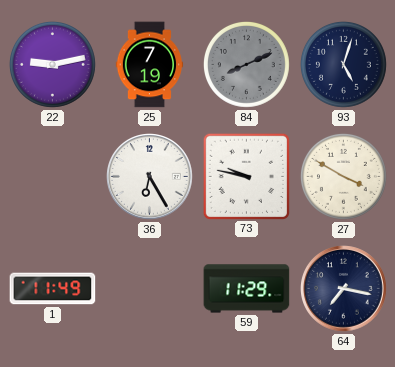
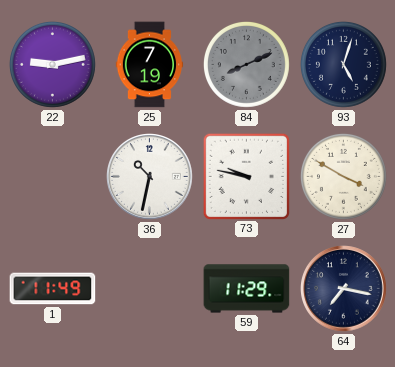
36: 6:25 -> 10:32
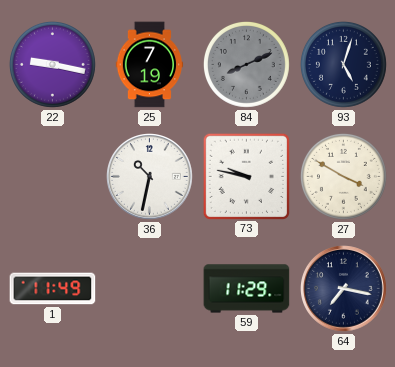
22: 9:13 -> 9:17
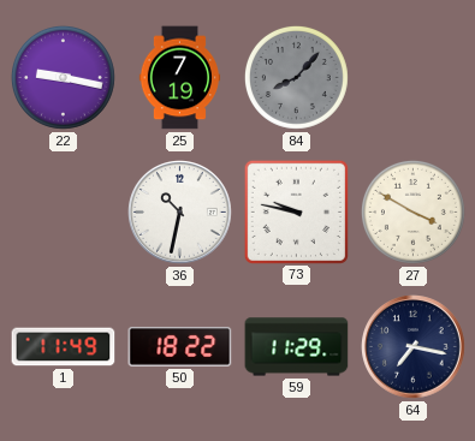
84: 8:11 -> 8:07
93: 5:03 -> none
50: none -> 18:22
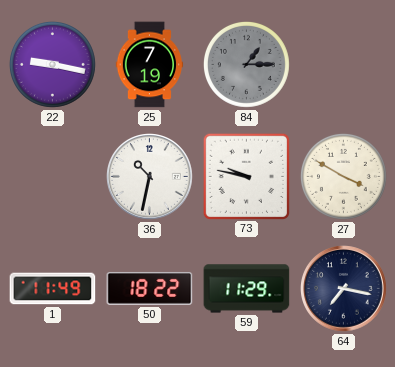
84: 8:07 -> 1:15
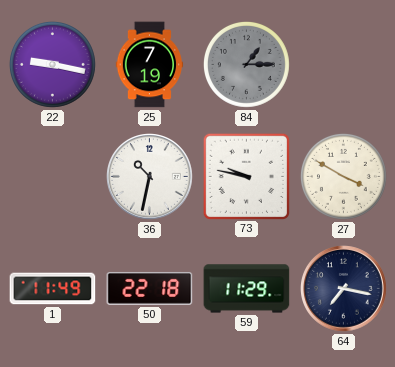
50: 18:22 -> 22:18
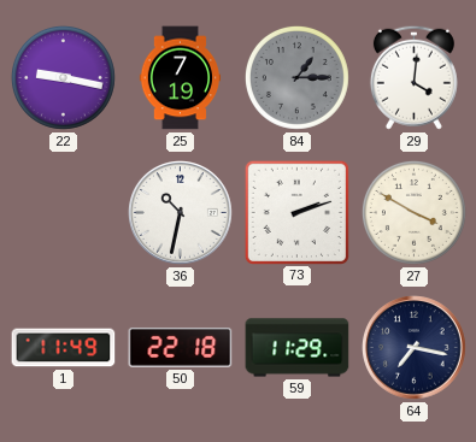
29: none -> 4:01
73: 9:47 -> 2:12
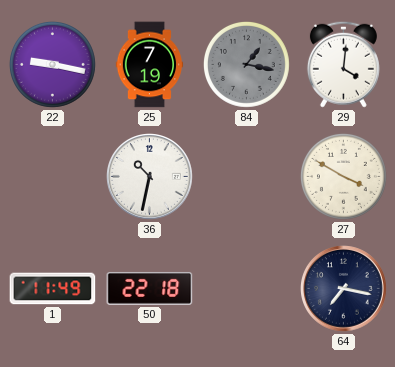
84: 1:15 -> 1:17
73: 2:12 -> none
59: 11:29 -> none
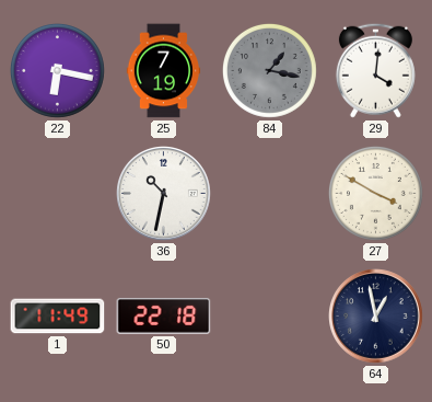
22: 9:17 -> 6:17
64: 7:17 -> 12:58
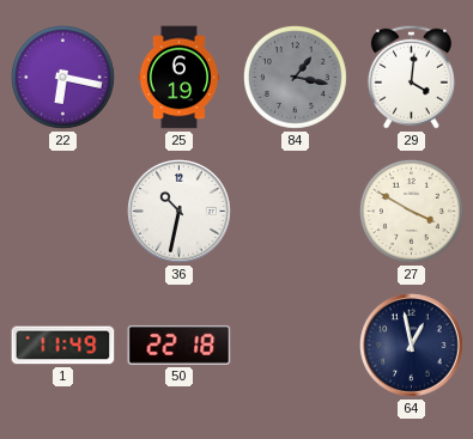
25: 7:19 -> 6:19
